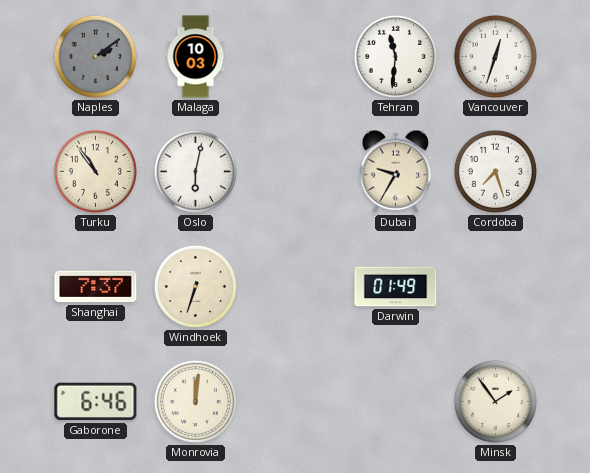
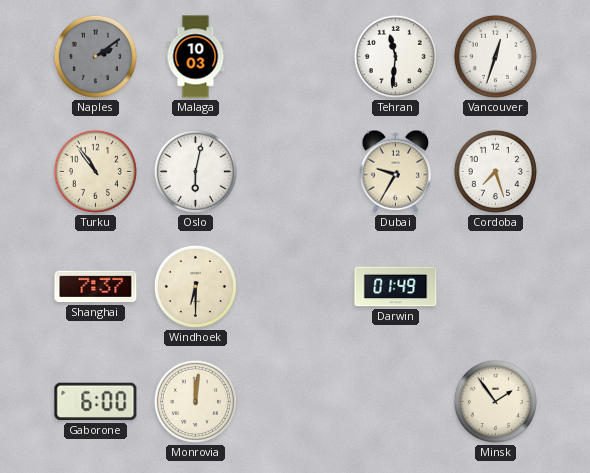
Windhoek: 6:33 -> 6:30
Gaborone: 6:46 -> 6:00
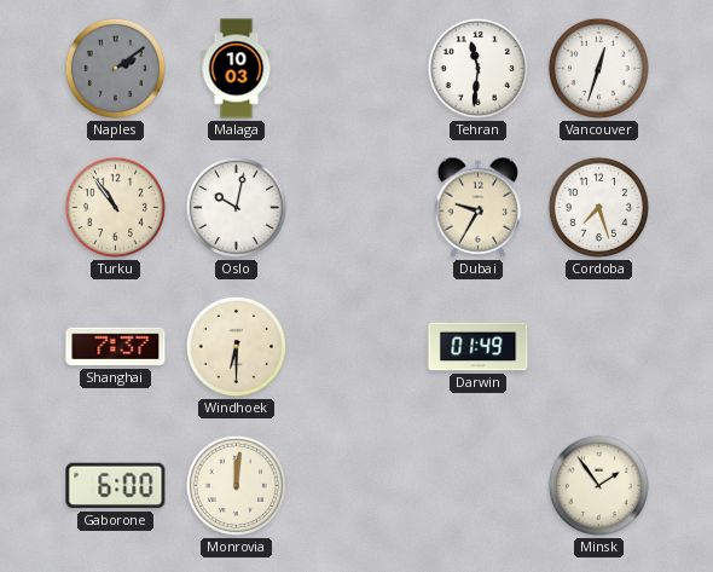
Oslo: 6:02 -> 10:02
